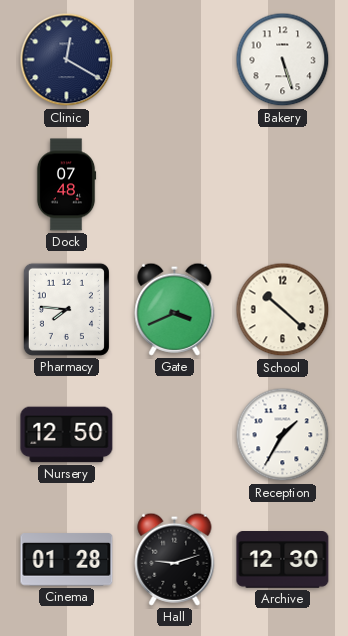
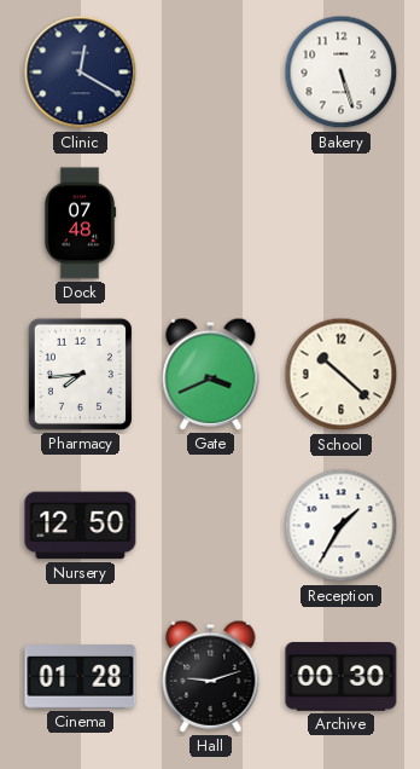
Pharmacy: 7:46 -> 7:44
Archive: 12:30 -> 00:30
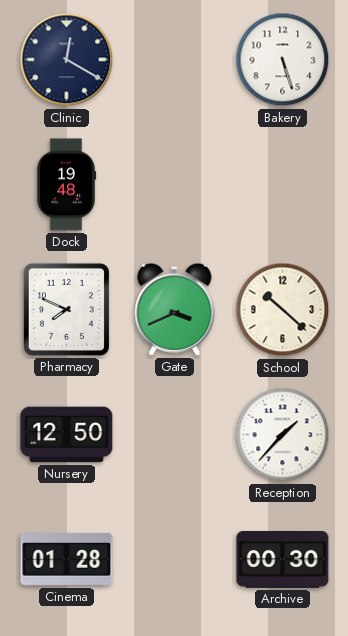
Dock: 07:48 -> 19:48
Pharmacy: 7:44 -> 7:49
Reception: 1:35 -> 1:37
Hall: 9:12 -> none
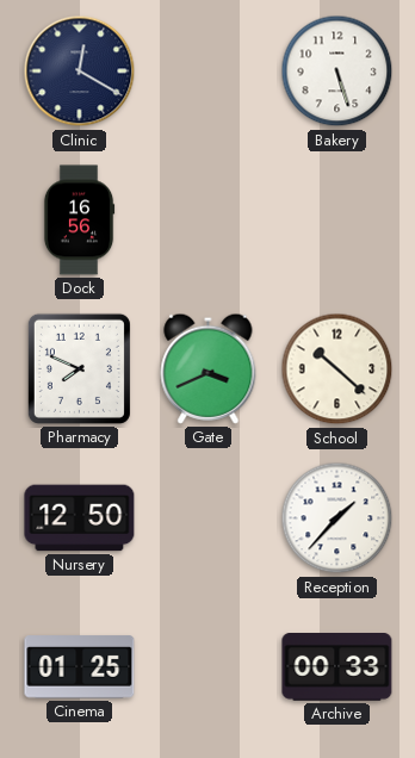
Dock: 19:48 -> 16:56
Cinema: 01:28 -> 01:25
Archive: 00:30 -> 00:33
